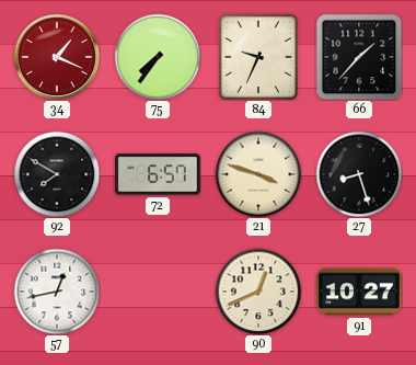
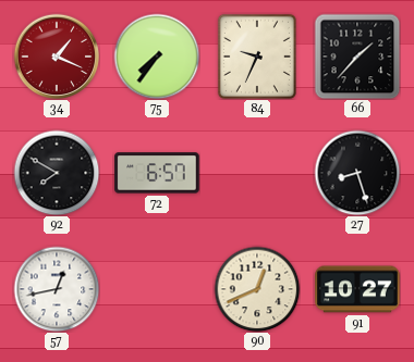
21: 3:48 -> none
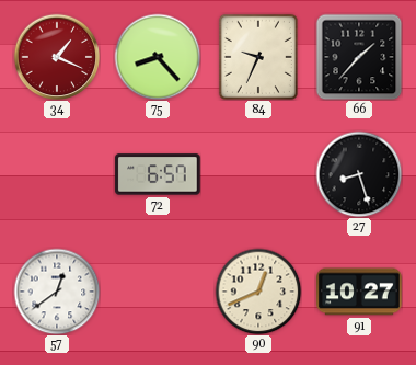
75: 7:36 -> 8:23
92: 7:50 -> none
57: 12:43 -> 12:39
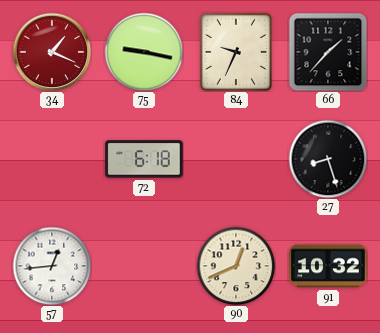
75: 8:23 -> 9:17
72: 6:57 -> 6:18
57: 12:39 -> 12:44
91: 10:27 -> 10:32
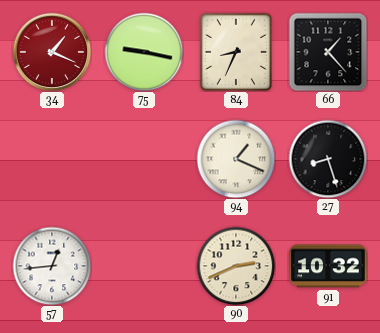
84: 9:34 -> 8:34
66: 1:37 -> 1:23
72: 6:18 -> none
94: none -> 1:19
90: 12:41 -> 2:41
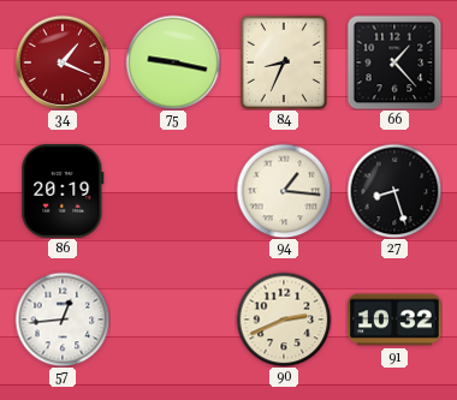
86: none -> 20:19
94: 1:19 -> 1:16
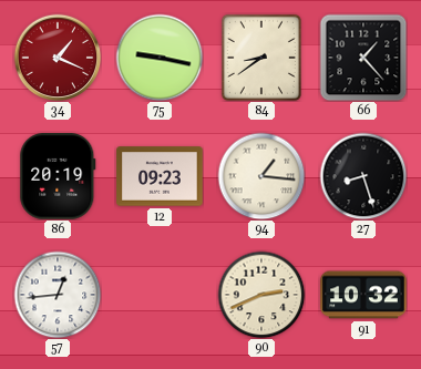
84: 8:34 -> 8:39
12: none -> 09:23
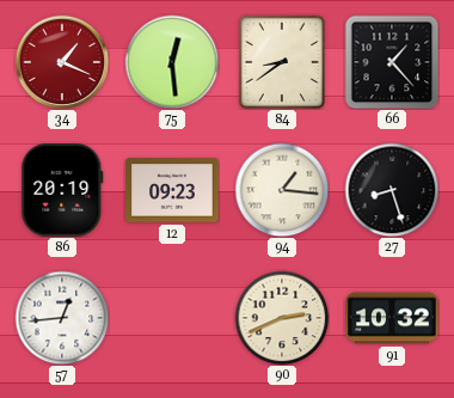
75: 9:17 -> 12:29
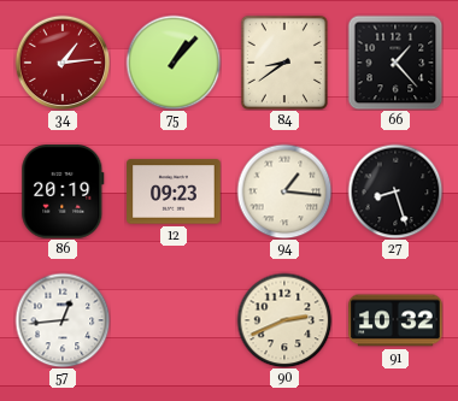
34: 1:19 -> 1:14
75: 12:29 -> 1:07
